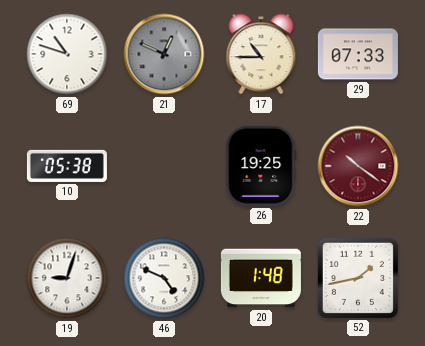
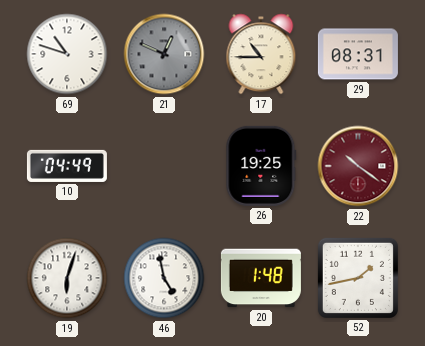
29: 07:33 -> 08:31
10: 05:38 -> 04:49
19: 9:03 -> 6:03
46: 4:49 -> 4:58
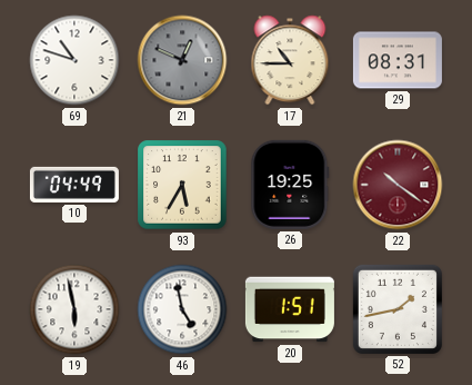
93: none -> 5:35
19: 6:03 -> 5:58
20: 1:48 -> 1:51
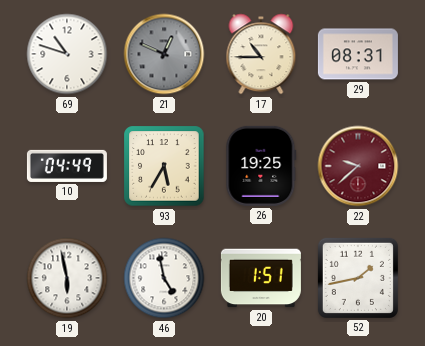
22: 10:21 -> 9:38
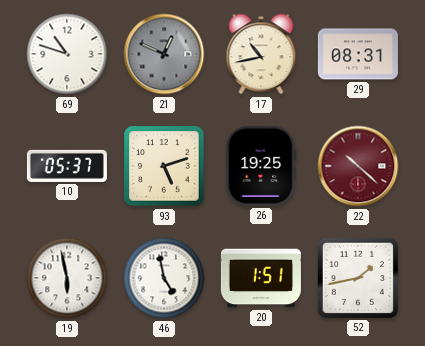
17: 10:45 -> 10:43
10: 04:49 -> 05:37
93: 5:35 -> 5:12
22: 9:38 -> 10:22
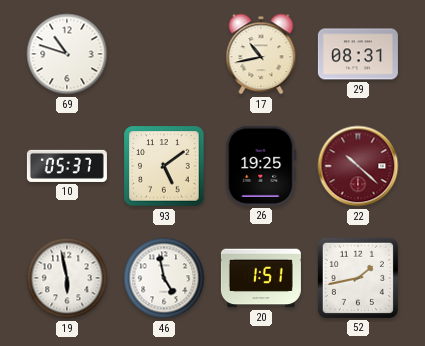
21: 12:49 -> none
93: 5:12 -> 5:09
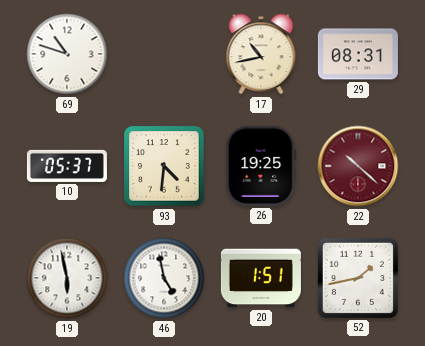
93: 5:09 -> 4:31
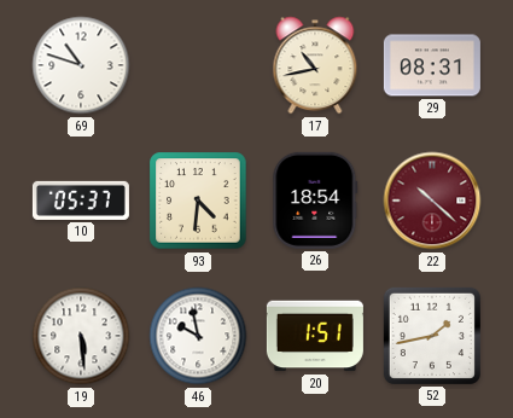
26: 19:25 -> 18:54
19: 5:58 -> 5:29
46: 4:58 -> 9:58
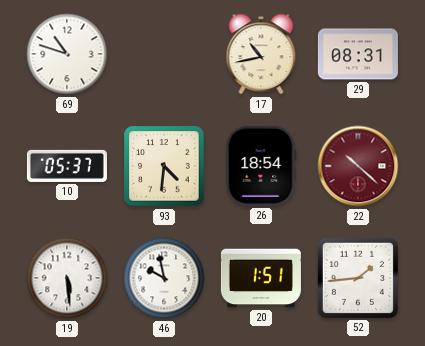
52: 1:43 -> 1:44
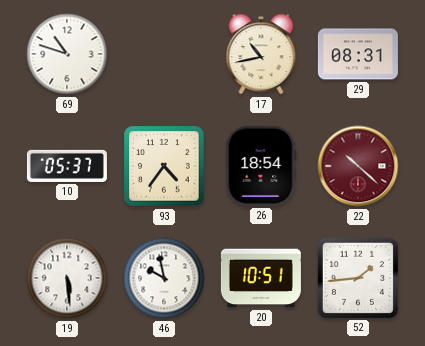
93: 4:31 -> 4:36
20: 1:51 -> 10:51
